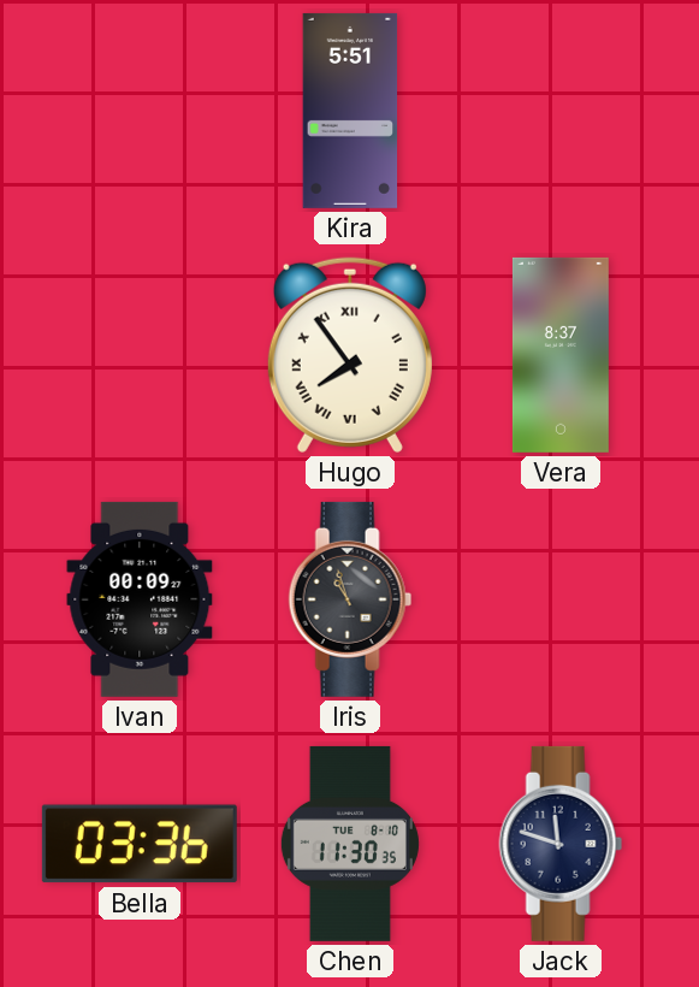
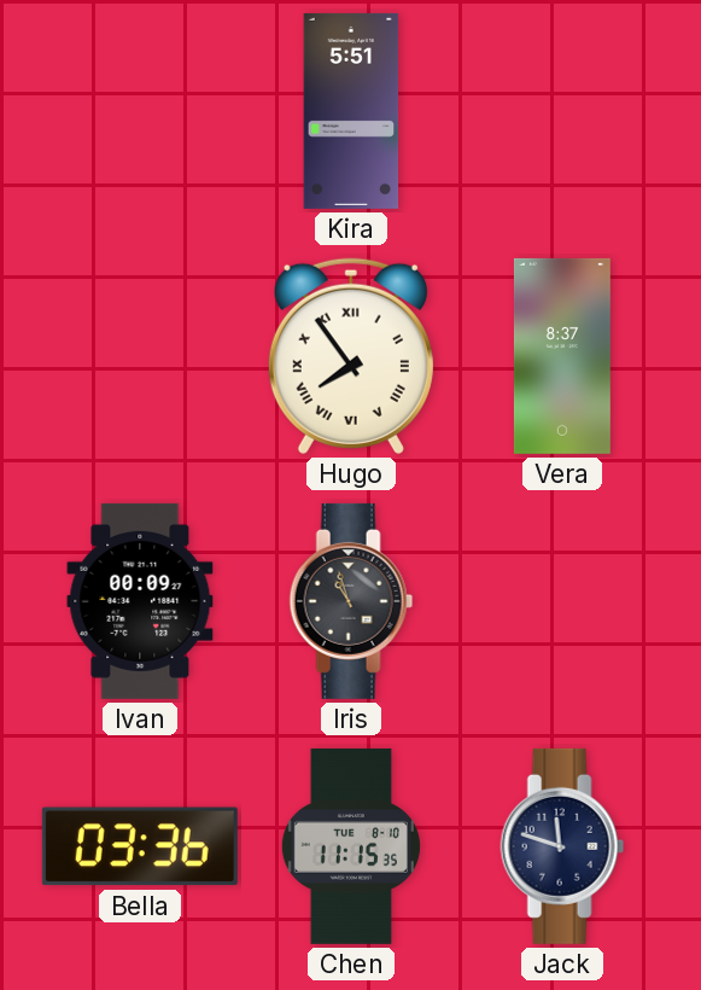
Chen: 11:30 -> 11:15
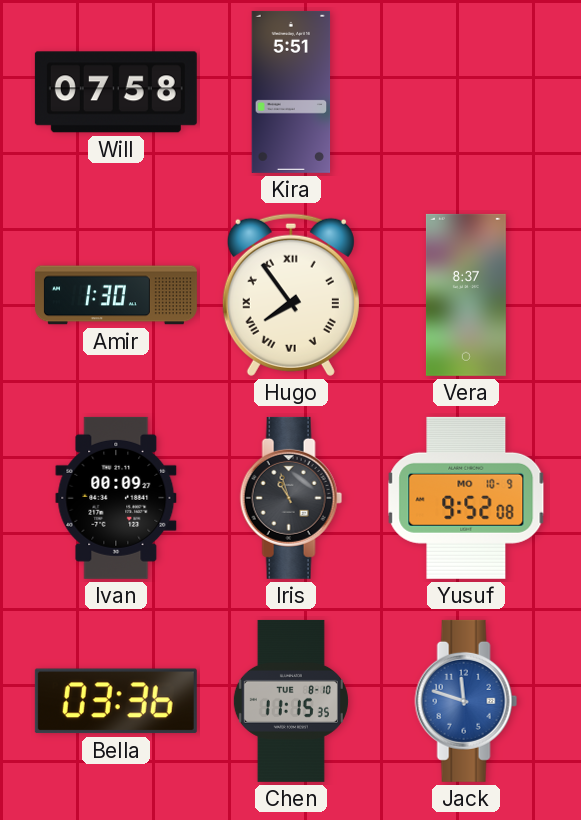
Will: none -> 07:58
Amir: none -> 1:30
Yusuf: none -> 9:52
Jack dial: navy -> blue
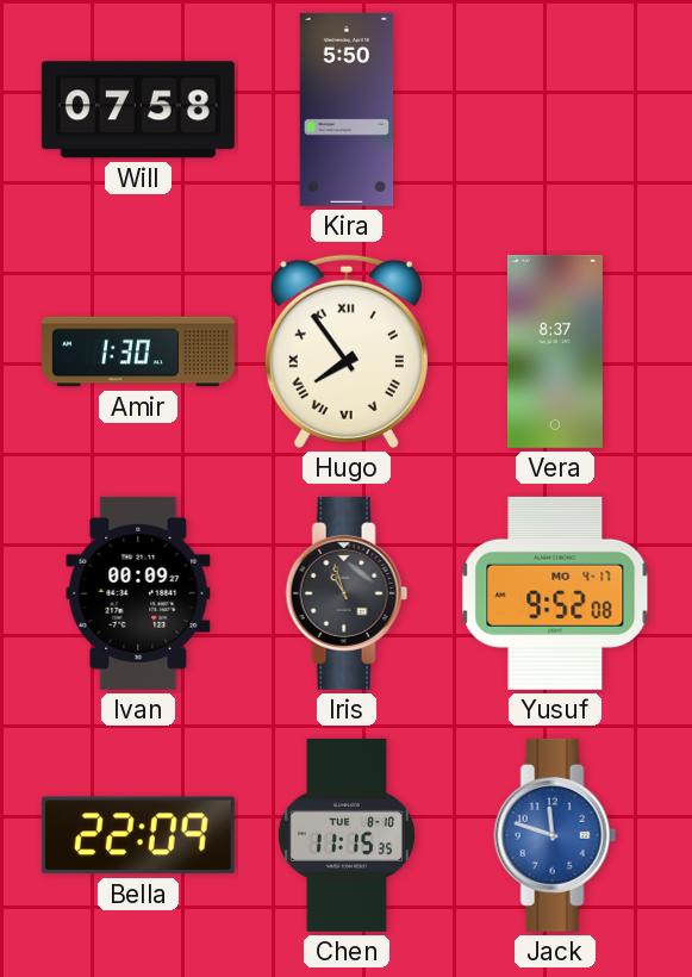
Kira: 5:51 -> 5:50
Yusuf date: MO 10-9 -> MO 4-17
Bella: 03:36 -> 22:09
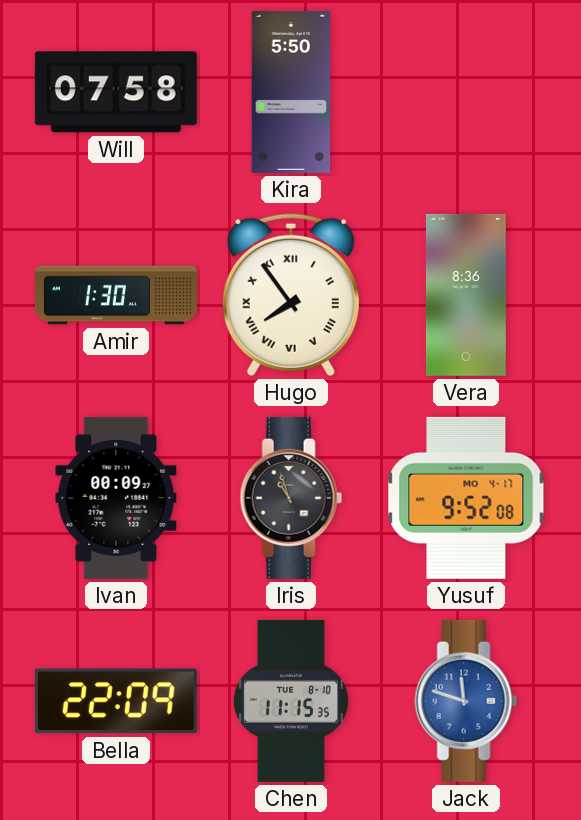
Vera: 8:37 -> 8:36
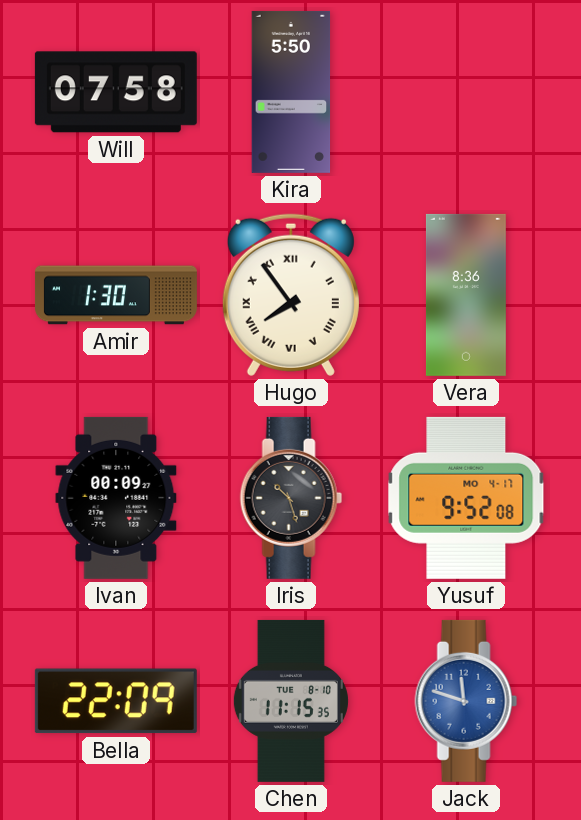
Iris: 10:57 -> 10:27
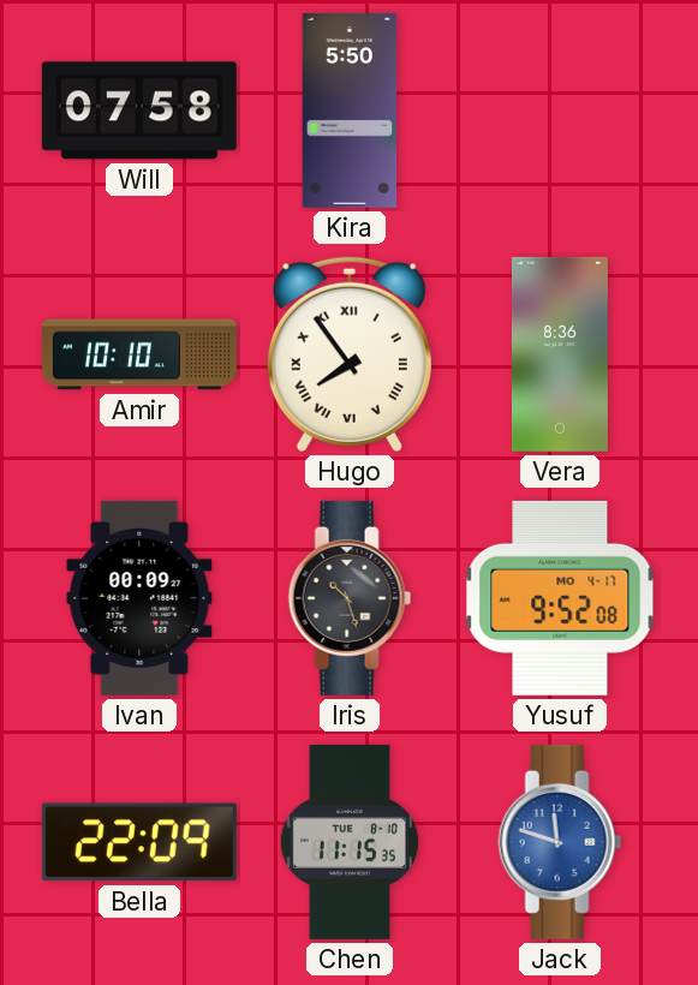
Amir: 1:30 -> 10:10
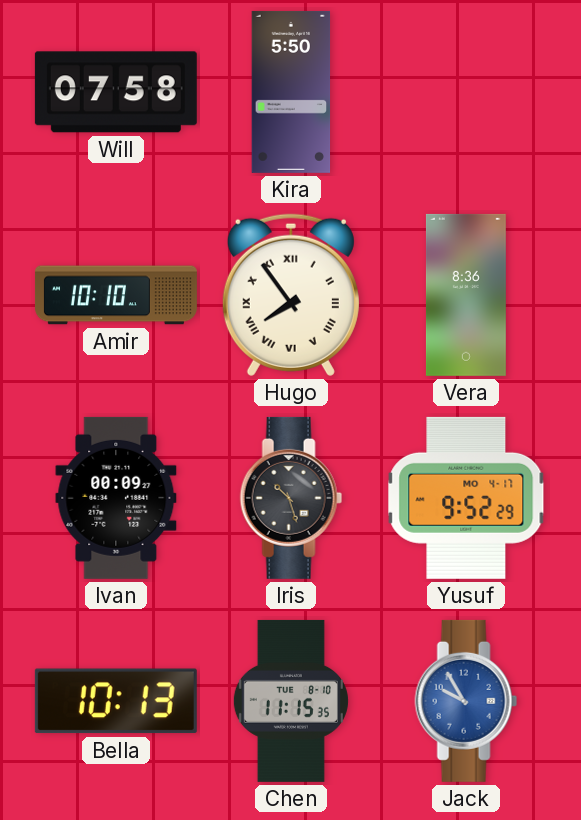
Yusuf: 9:52:08 -> 9:52:29
Bella: 22:09 -> 10:13
Jack: 11:48 -> 9:55
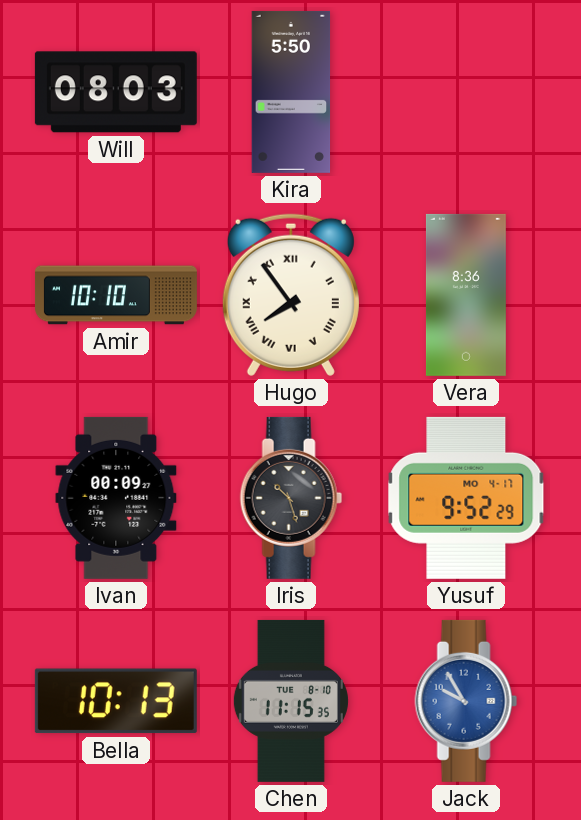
Will: 07:58 -> 08:03
